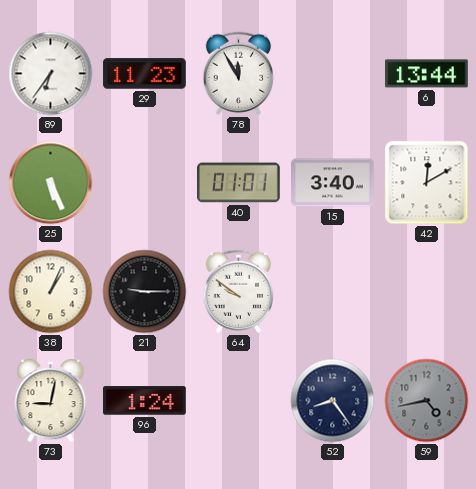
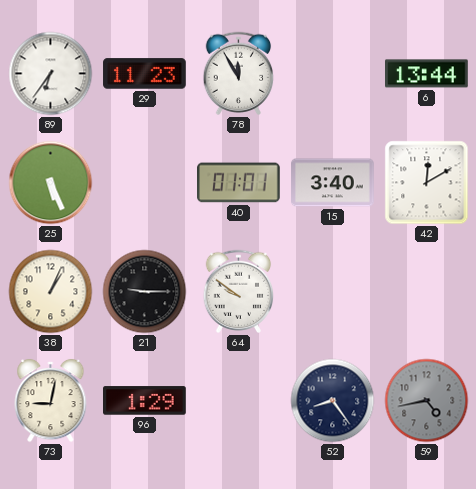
96: 1:24 -> 1:29
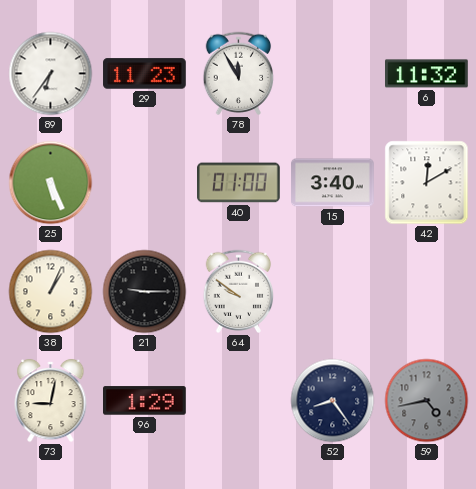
6: 13:44 -> 11:32
40: 01:01 -> 01:00
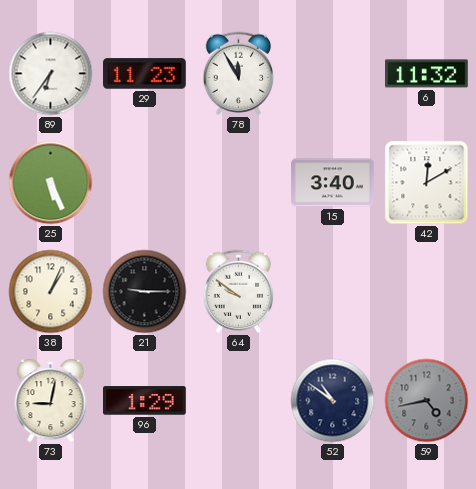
40: 01:00 -> none
52: 8:24 -> 10:51
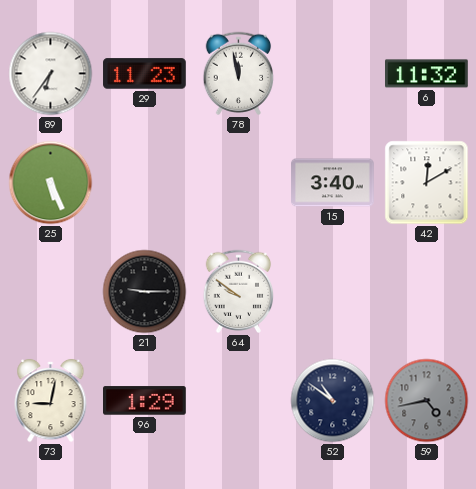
78: 11:55 -> 11:58
38: 1:04 -> none
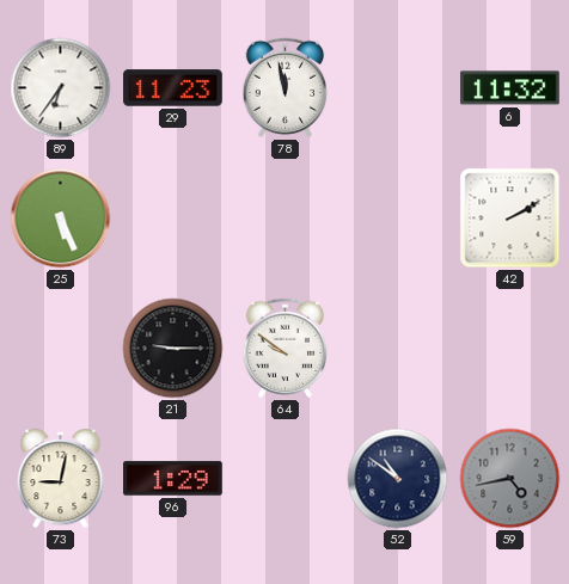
15: 3:40 -> none
42: 12:10 -> 2:10
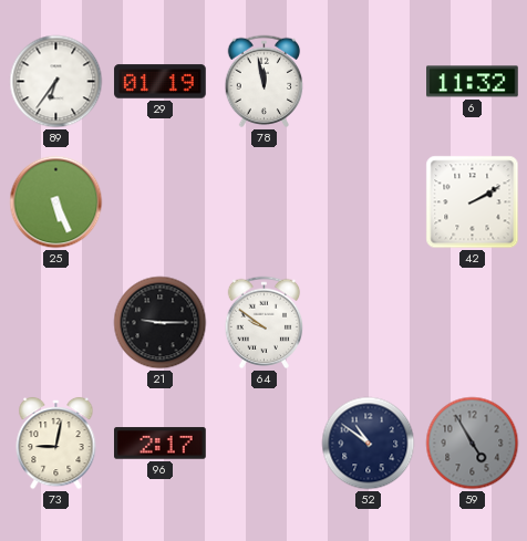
29: 11:23 -> 01:19
96: 1:29 -> 2:17
59: 4:43 -> 4:55
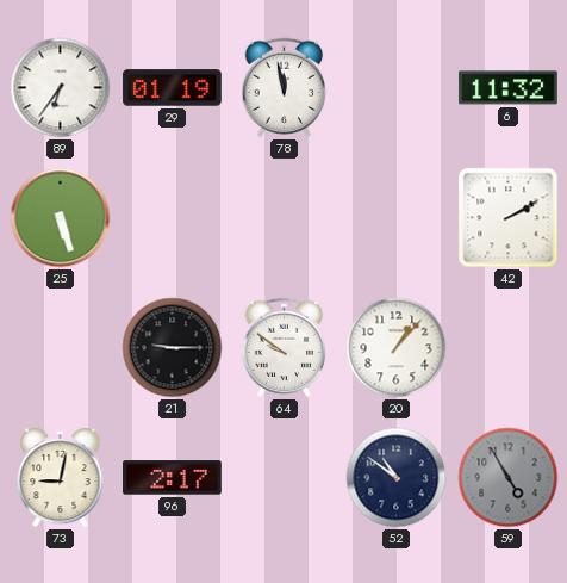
25: 5:26 -> 5:27
20: none -> 1:07
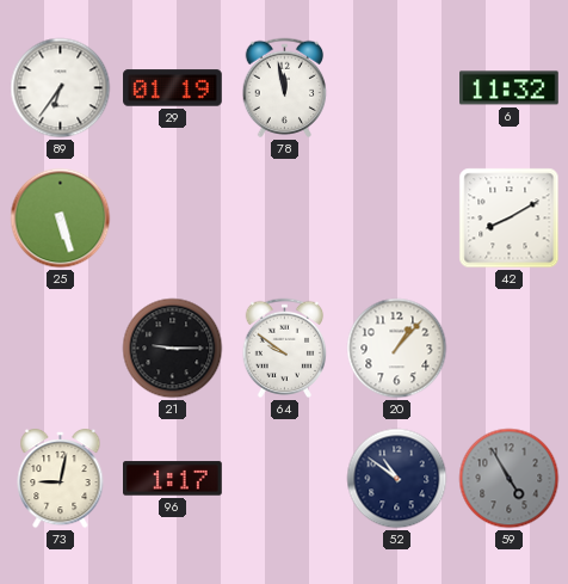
42: 2:10 -> 8:10
96: 2:17 -> 1:17
